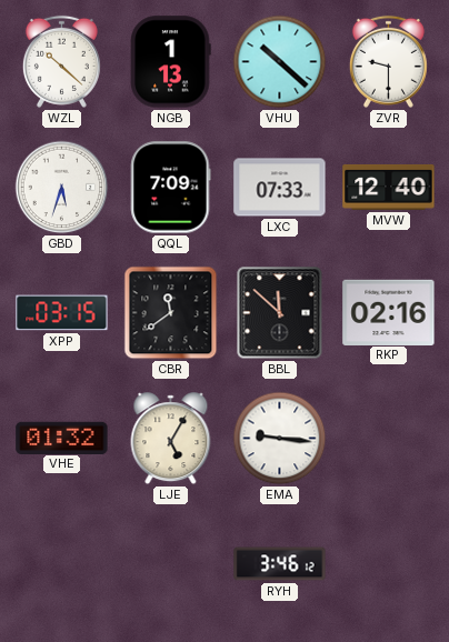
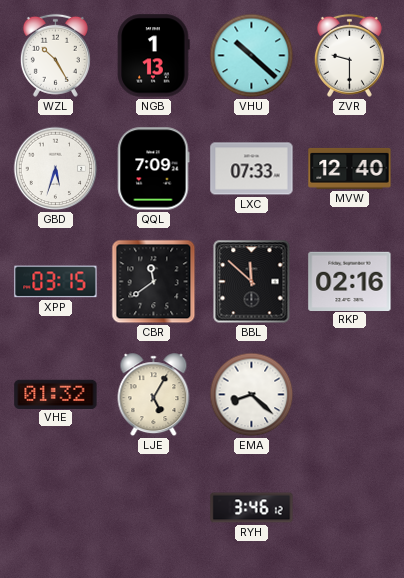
WZL: 10:22 -> 10:25
EMA: 9:16 -> 8:22
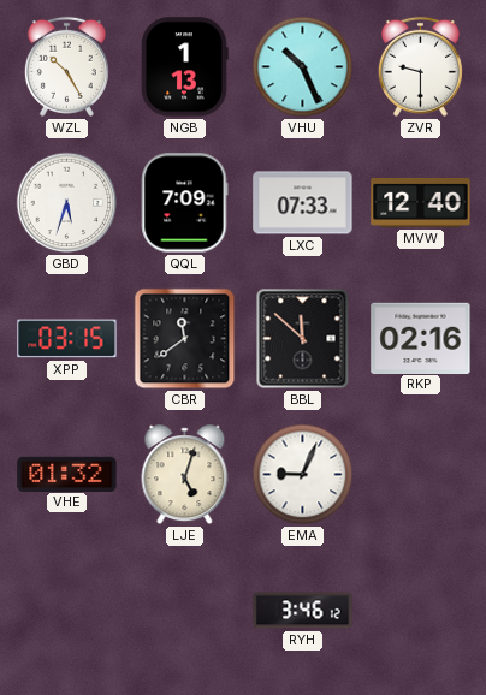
VHU: 10:22 -> 10:26
LJE: 5:05 -> 5:03
EMA: 8:22 -> 9:04
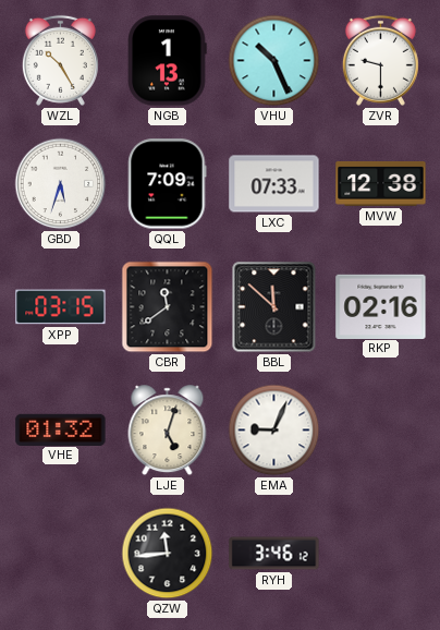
MVW: 12:40 -> 12:38
QZW: none -> 11:44
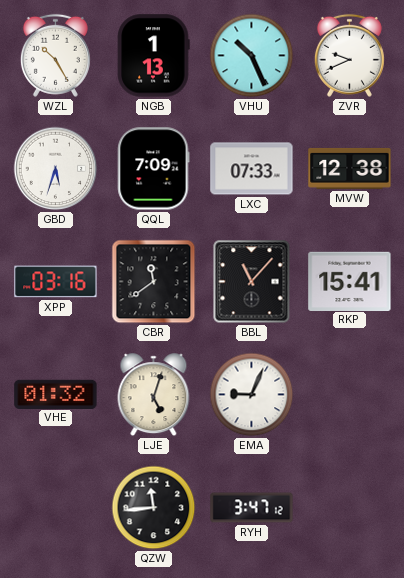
ZVR: 9:30 -> 9:41
XPP: 03:15 -> 03:16
BBL: 11:52 -> 11:07
RKP: 02:16 -> 15:41
RYH: 3:46 -> 3:47
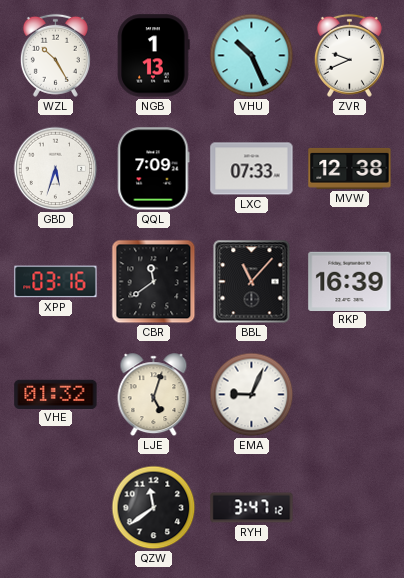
RKP: 15:41 -> 16:39
QZW: 11:44 -> 11:39
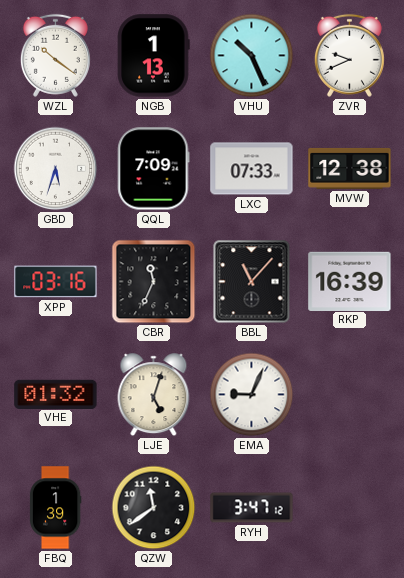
WZL: 10:25 -> 10:21
CBR: 11:39 -> 11:34
FBQ: none -> 1:39
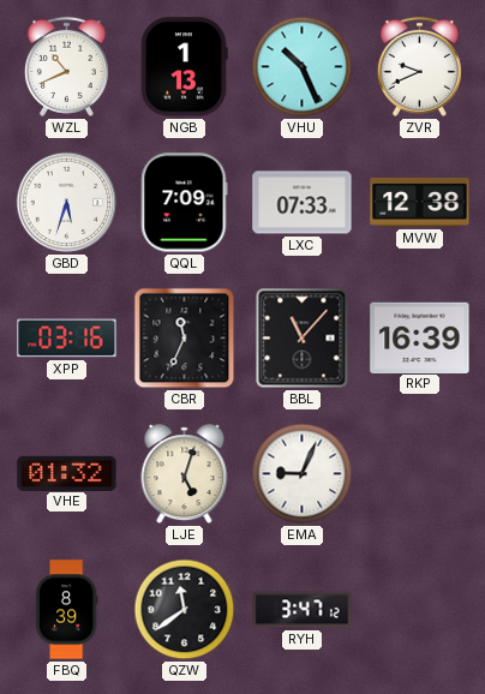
WZL: 10:21 -> 10:41
FBQ: 1:39 -> 8:39
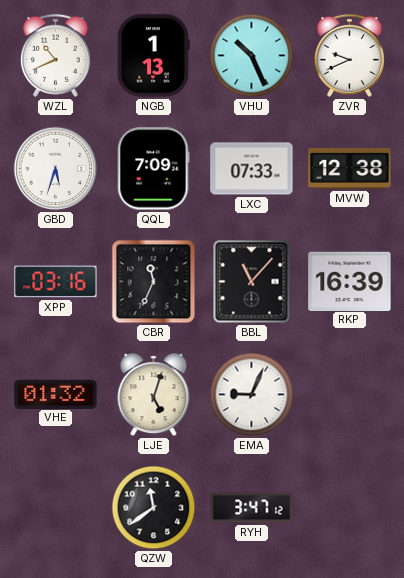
FBQ: 8:39 -> none
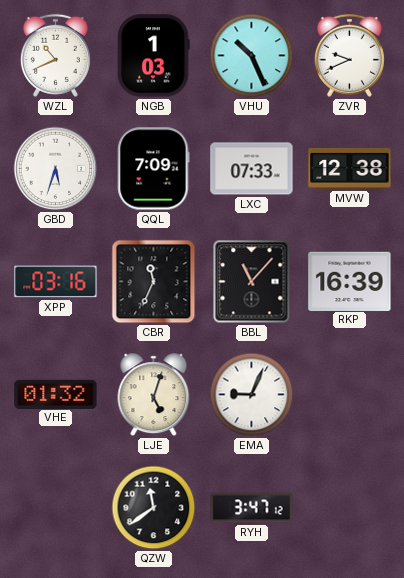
NGB: 1:13 -> 1:03
